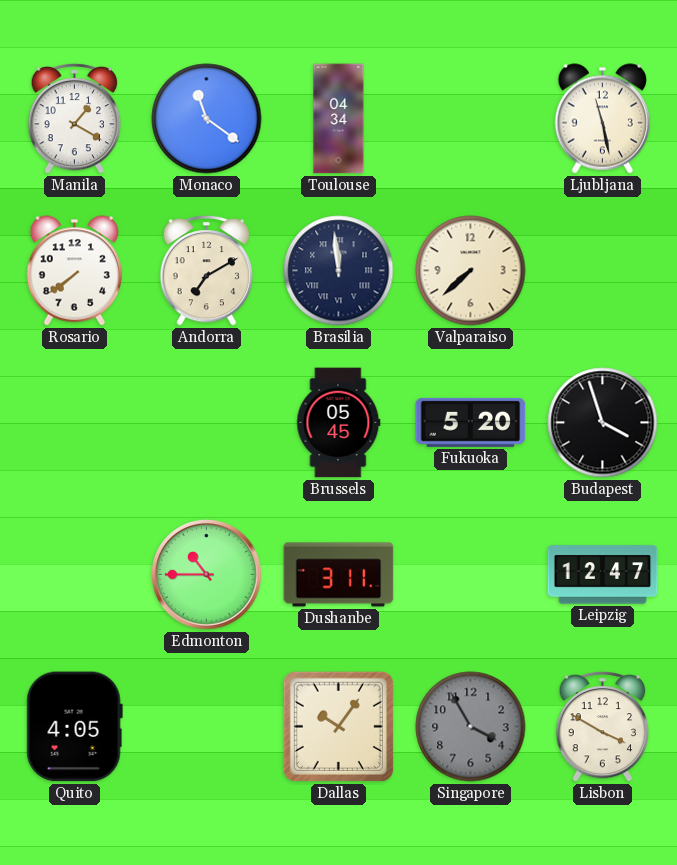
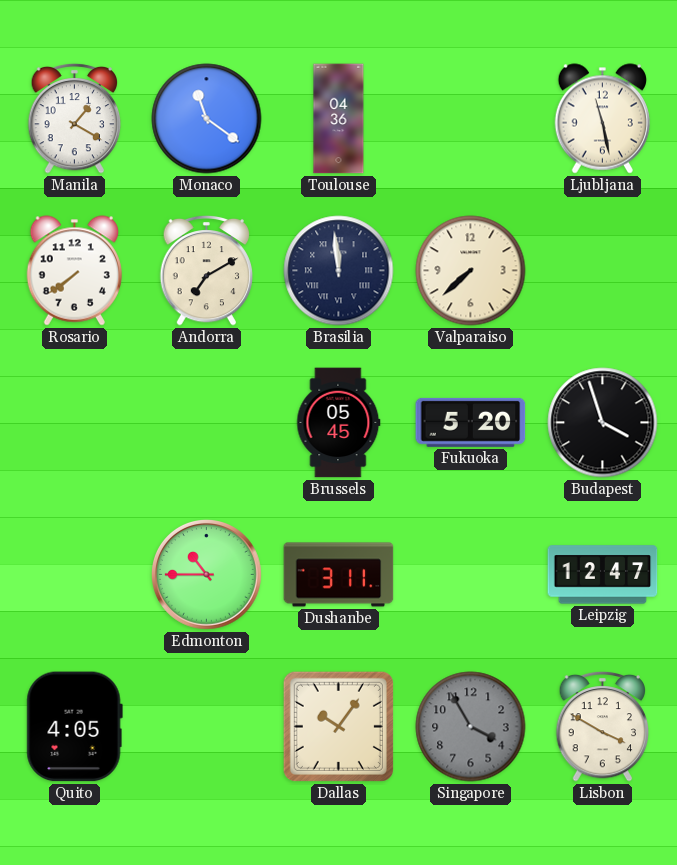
Toulouse: 04:34 -> 04:36
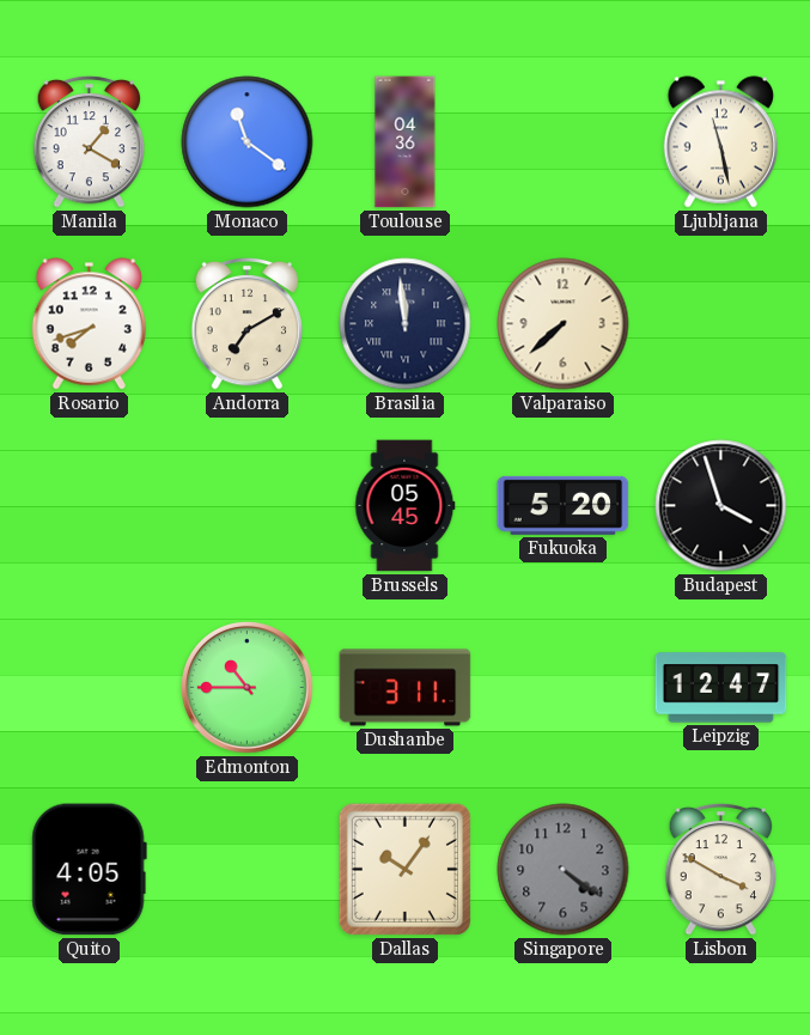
Rosario: 7:39 -> 7:42
Singapore: 3:55 -> 4:21
